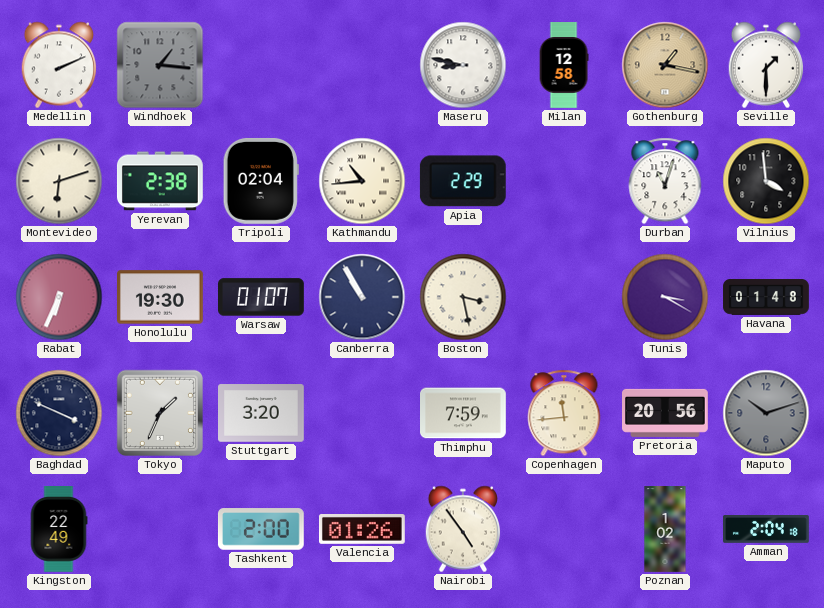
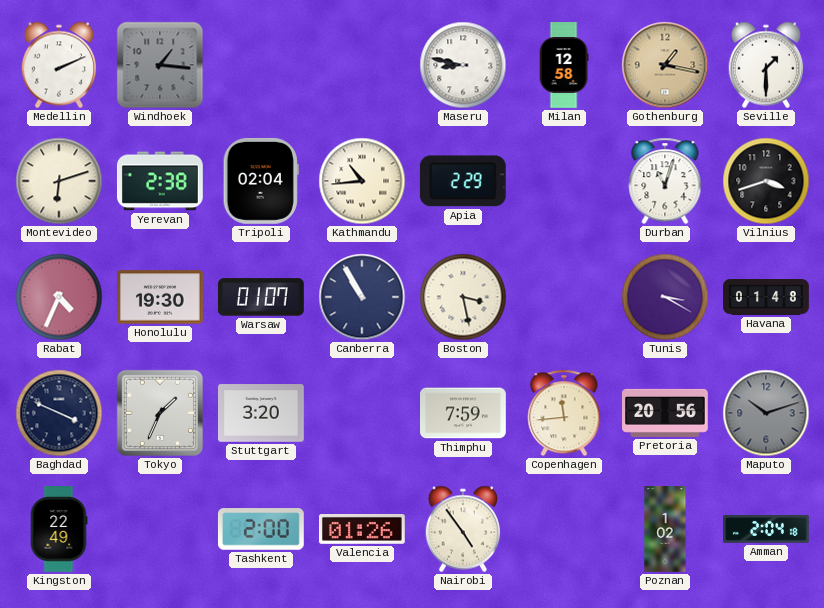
Vilnius: 3:59 -> 3:42
Rabat: 6:34 -> 4:34
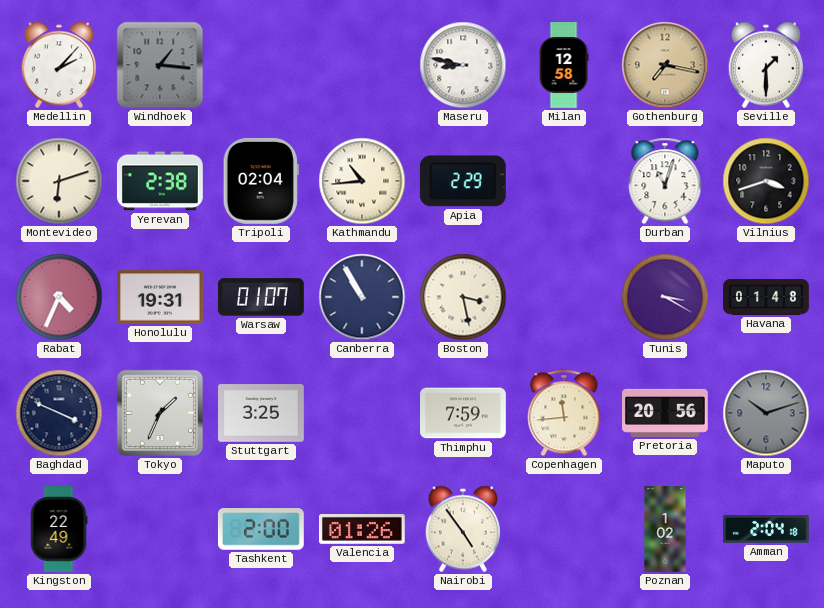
Medellin: 2:11 -> 2:07
Gothenburg: 1:17 -> 7:17
Honolulu: 19:30 -> 19:31
Stuttgart: 3:20 -> 3:25
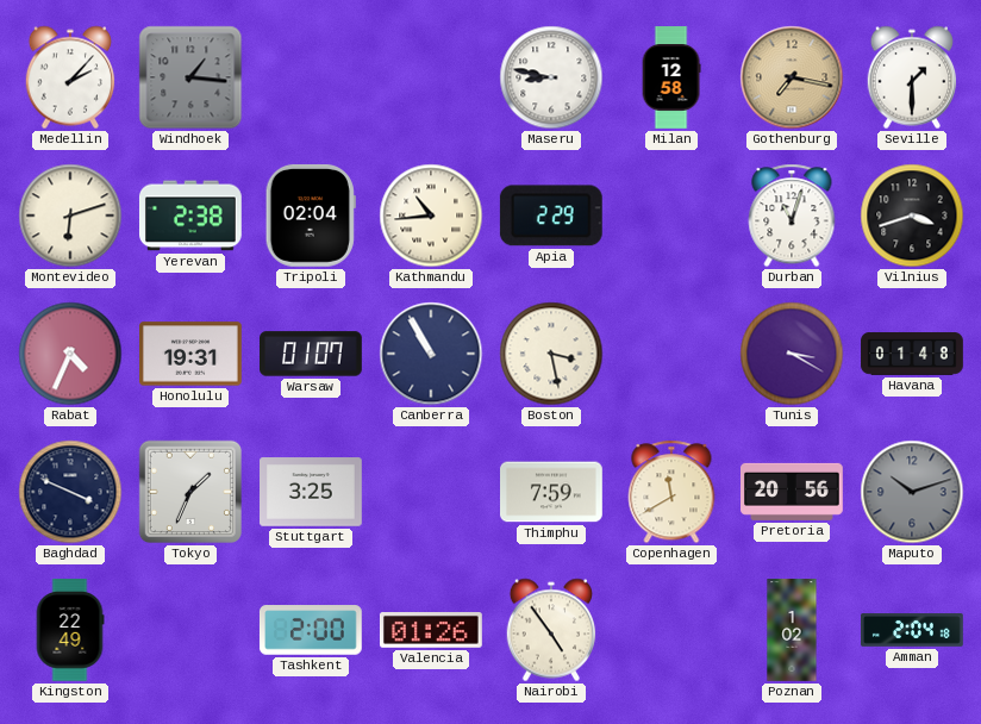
Copenhagen: 11:44 -> 11:40
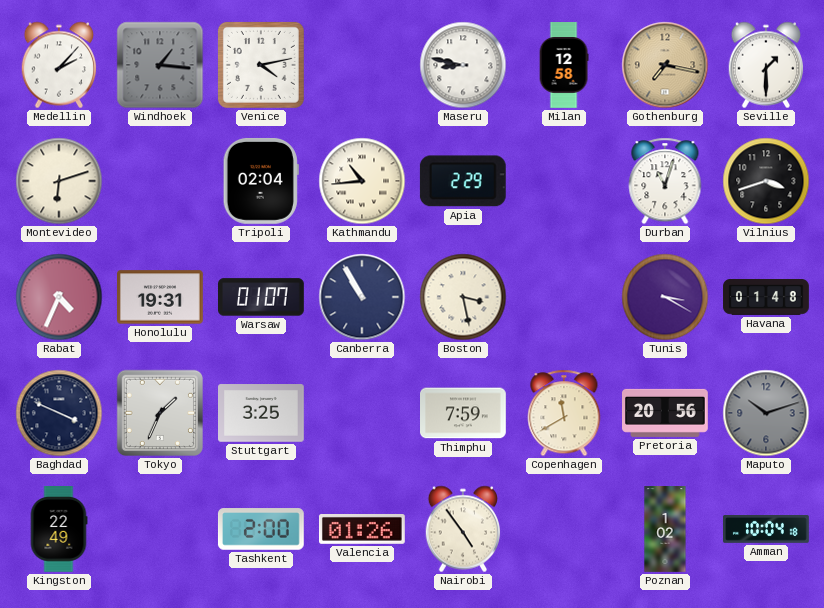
Venice: none -> 4:13
Yerevan: 2:38 -> none
Amman: 2:04 -> 10:04
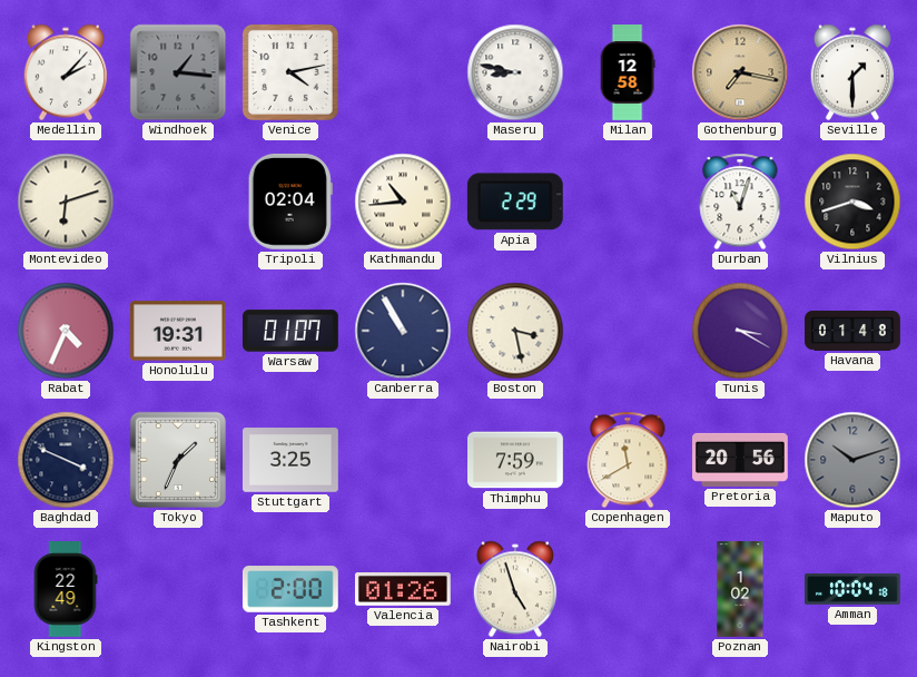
Nairobi: 4:54 -> 4:57
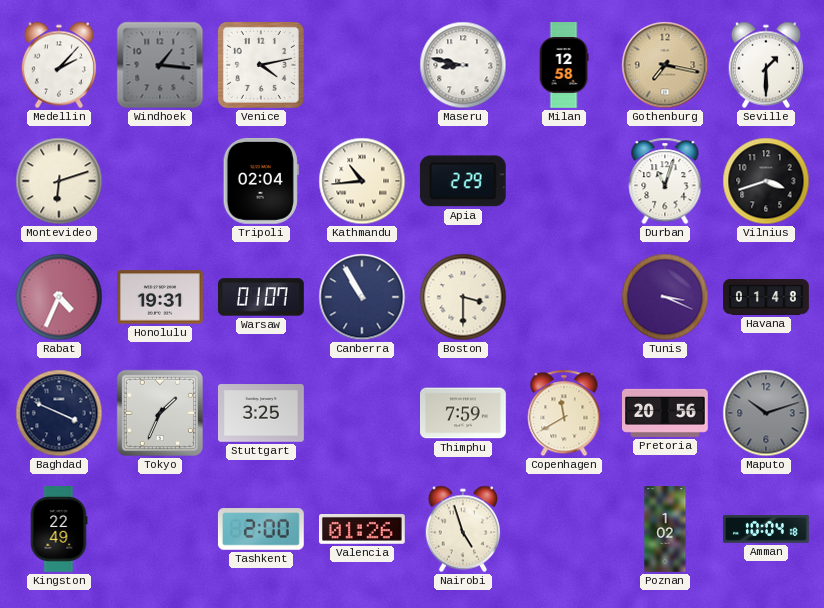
Boston: 3:28 -> 3:30
Tunis: 3:20 -> 3:19
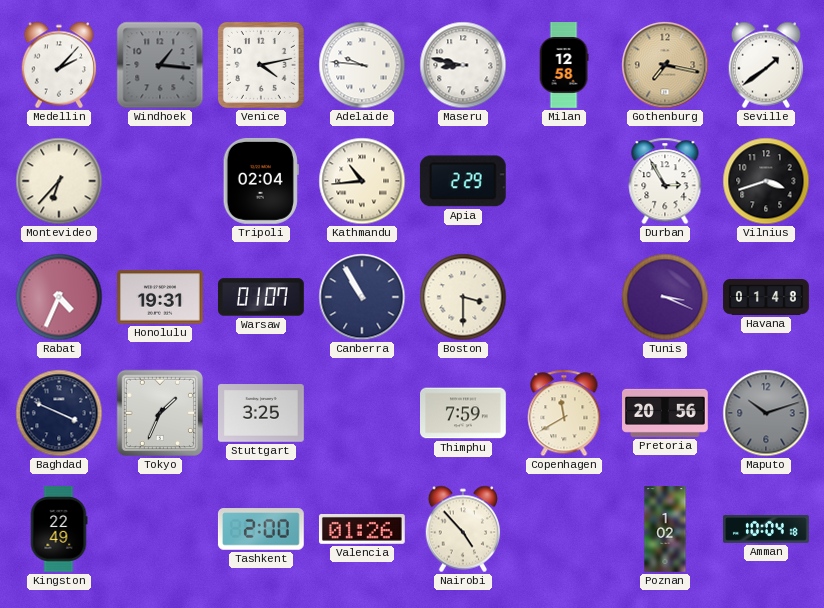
Adelaide: none -> 9:46
Seville: 1:30 -> 1:39
Montevideo: 6:12 -> 6:37
Durban: 11:03 -> 2:55
Nairobi: 4:57 -> 4:53
